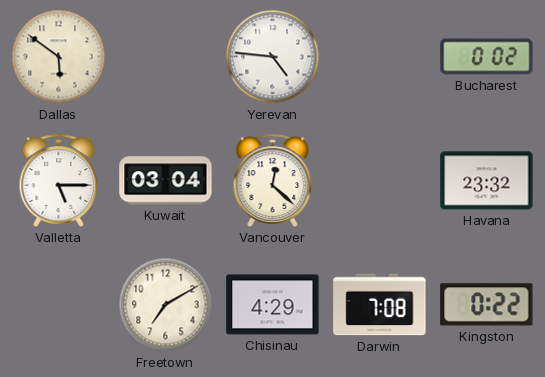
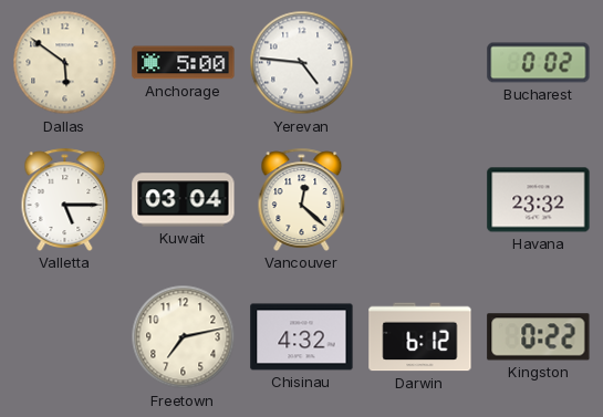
Anchorage: none -> 5:00
Freetown: 7:10 -> 7:13
Chisinau: 4:29 -> 4:32
Darwin: 7:08 -> 6:12
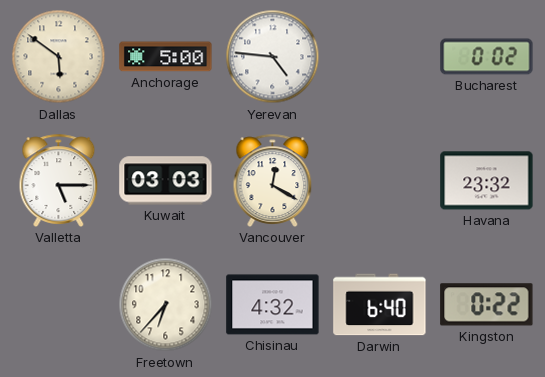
Kuwait: 03:04 -> 03:03
Vancouver: 12:22 -> 12:20
Freetown: 7:13 -> 6:37
Darwin: 6:12 -> 6:40
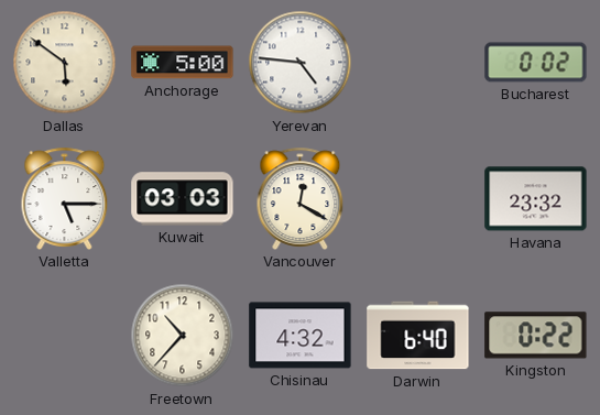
Freetown: 6:37 -> 10:37
